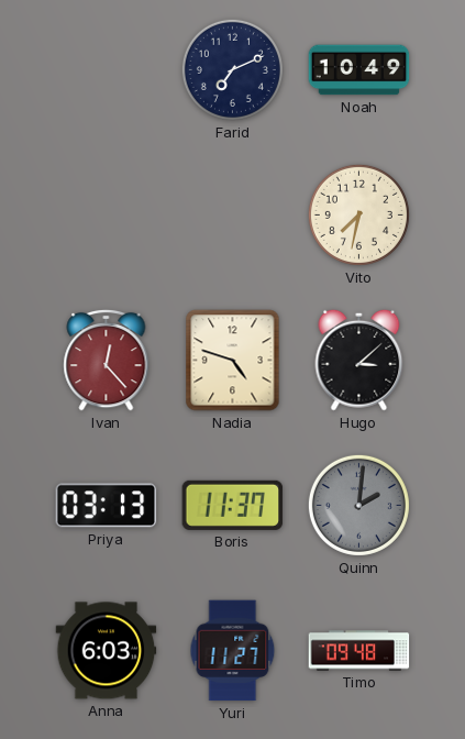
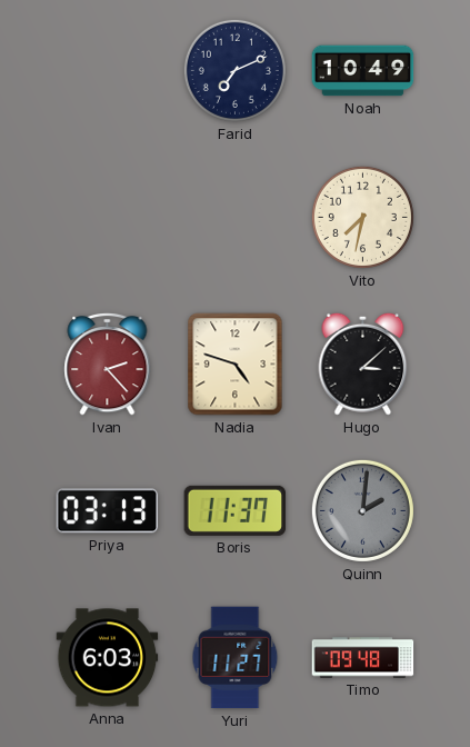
Ivan: 12:23 -> 2:23
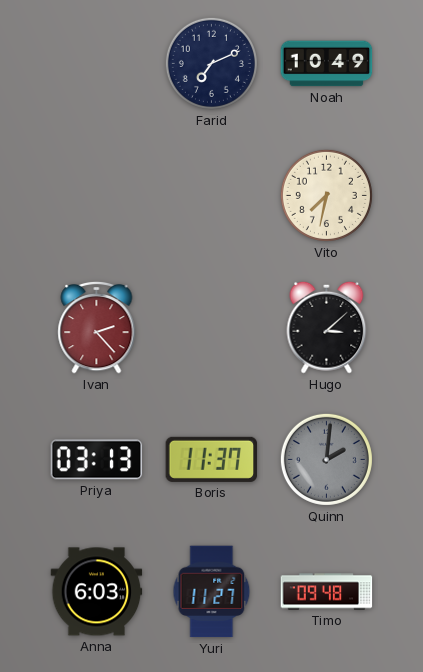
Nadia: 4:48 -> none
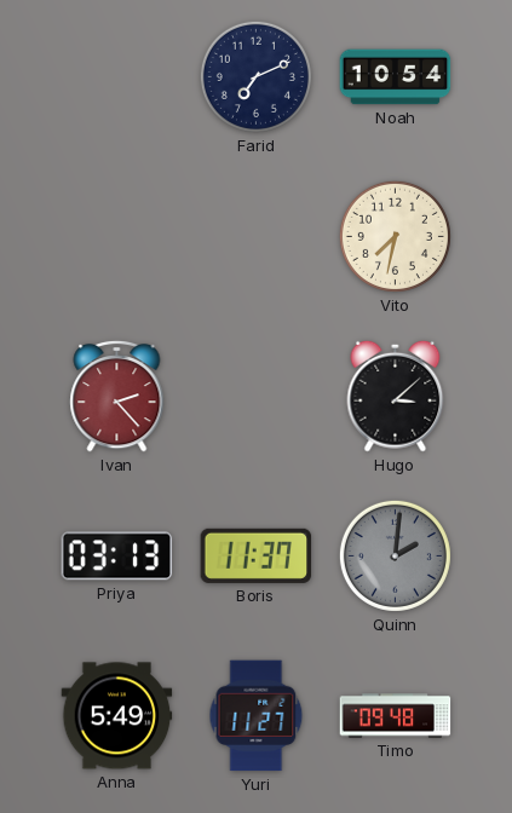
Noah: 10:49 -> 10:54
Anna: 6:03 -> 5:49
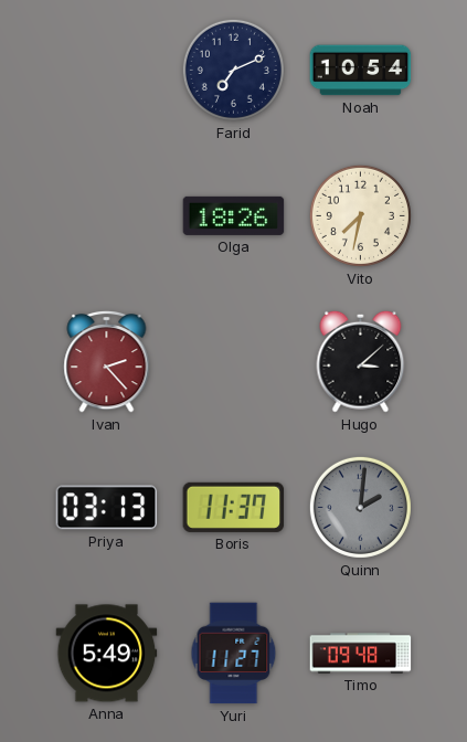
Olga: none -> 18:26
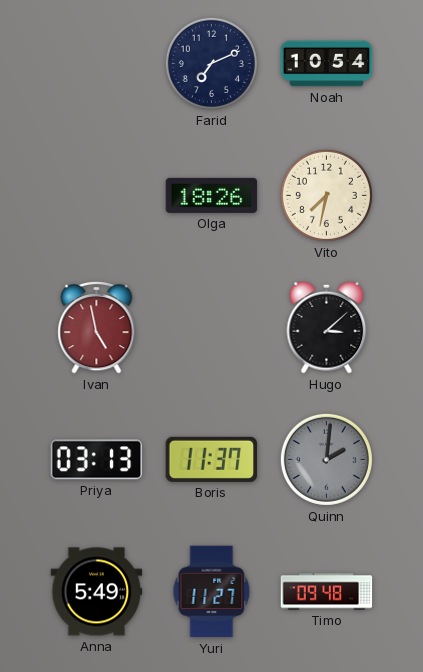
Ivan: 2:23 -> 4:58
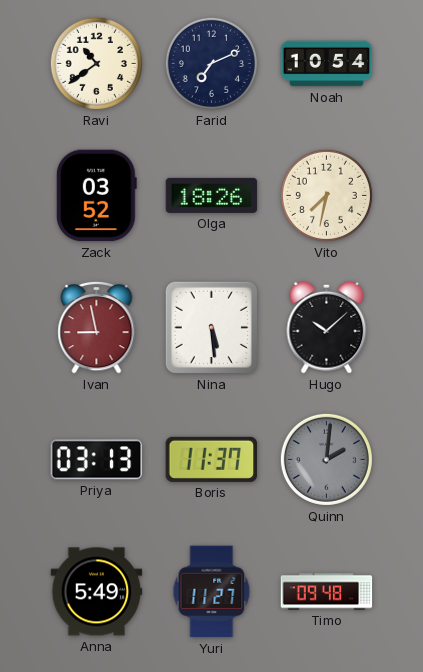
Ravi: none -> 10:39
Zack: none -> 03:52
Ivan: 4:58 -> 8:58
Nina: none -> 5:29
Hugo: 3:08 -> 10:08
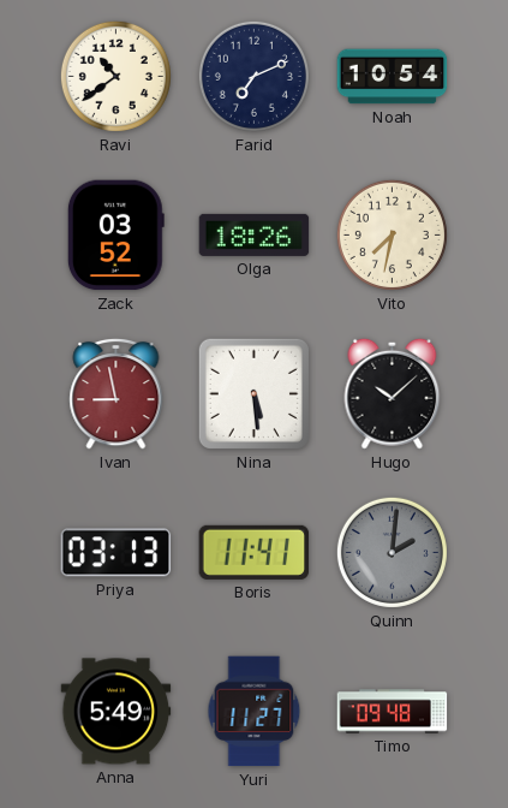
Boris: 11:37 -> 11:41
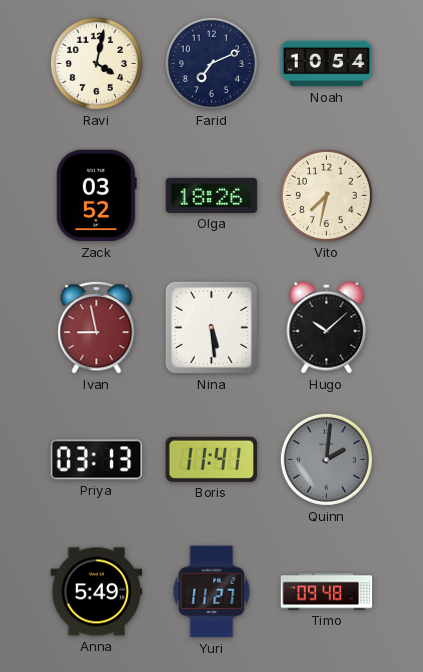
Ravi: 10:39 -> 4:02
